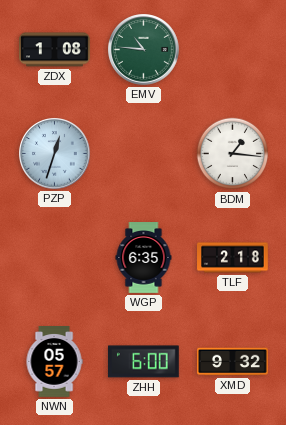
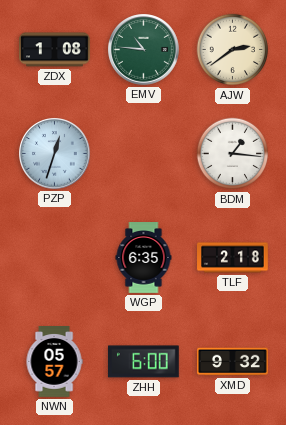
AJW: none -> 2:39
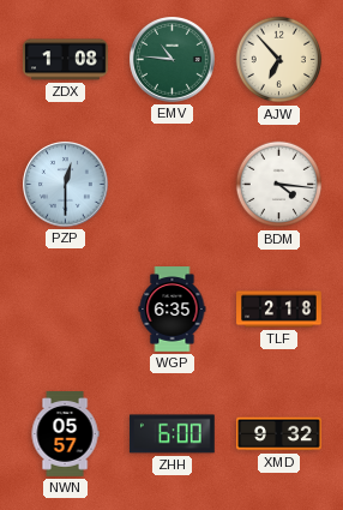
AJW: 2:39 -> 6:53
PZP: 12:33 -> 12:30
BDM: 1:16 -> 4:16
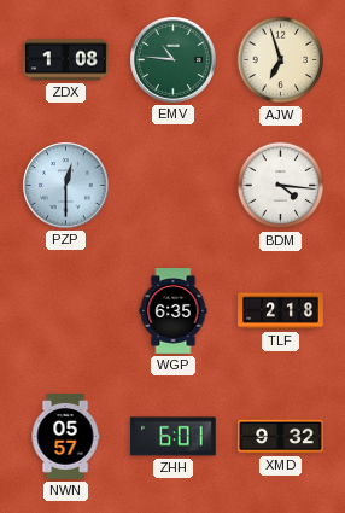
AJW: 6:53 -> 6:57
ZHH: 6:00 -> 6:01
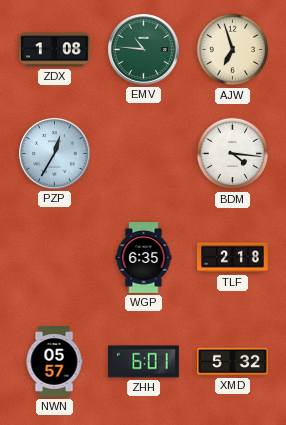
PZP: 12:30 -> 12:35
XMD: 9:32 -> 5:32
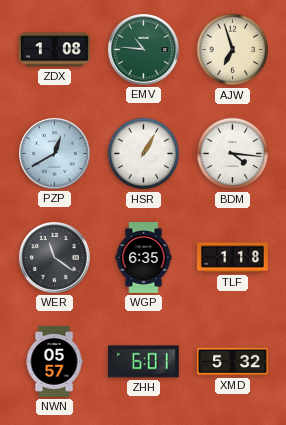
PZP: 12:35 -> 12:40
HSR: none -> 1:05
WER: none -> 11:21
TLF: 2:18 -> 1:18
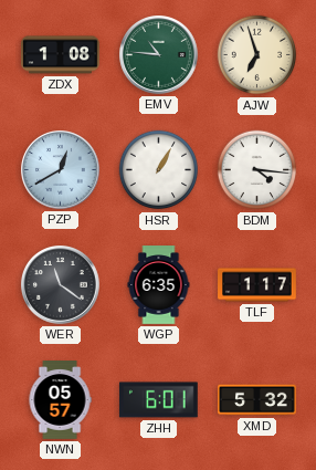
TLF: 1:18 -> 1:17
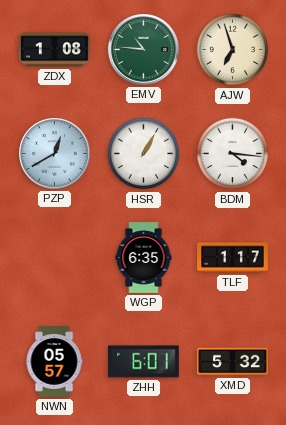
WER: 11:21 -> none
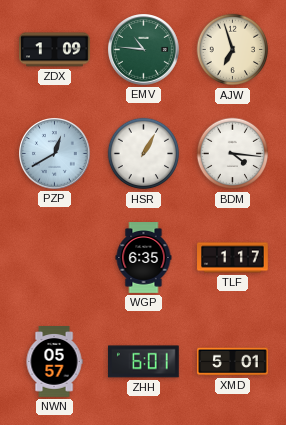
ZDX: 1:08 -> 1:09
XMD: 5:32 -> 5:01
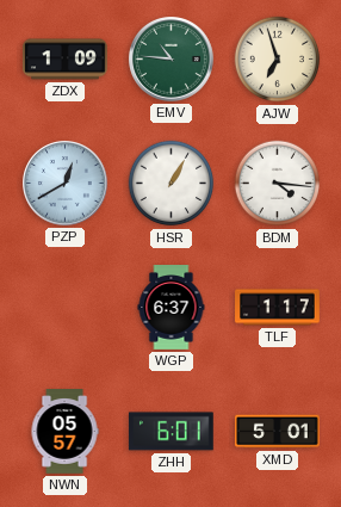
WGP: 6:35 -> 6:37
